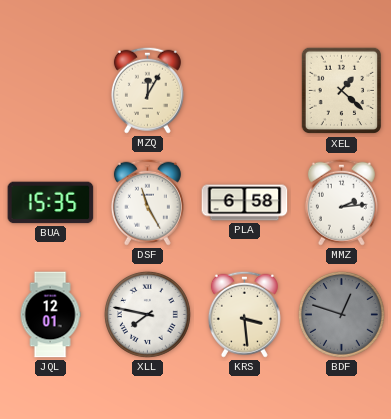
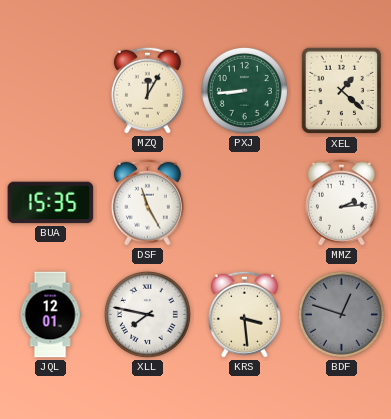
PXJ: none -> 8:44
PLA: 6:58 -> none
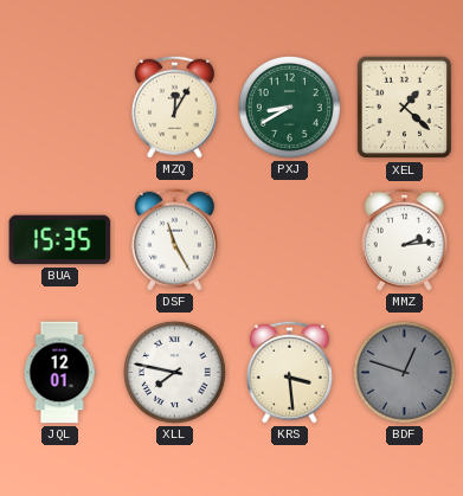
PXJ: 8:44 -> 8:40
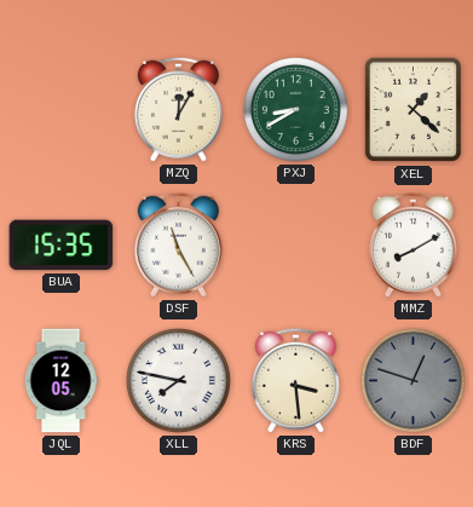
MMZ: 2:14 -> 8:10
JQL: 12:01 -> 12:05
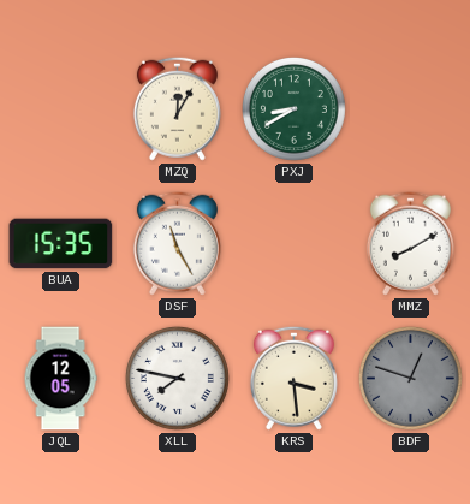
XEL: 1:22 -> none
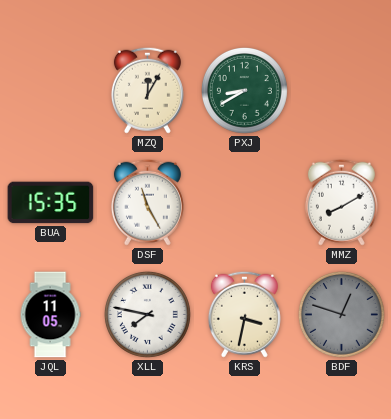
JQL: 12:05 -> 11:05
KRS: 3:29 -> 3:32
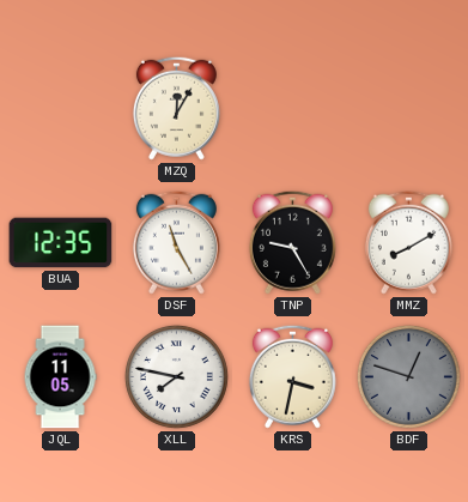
PXJ: 8:40 -> none
BUA: 15:35 -> 12:35
TNP: none -> 9:25
